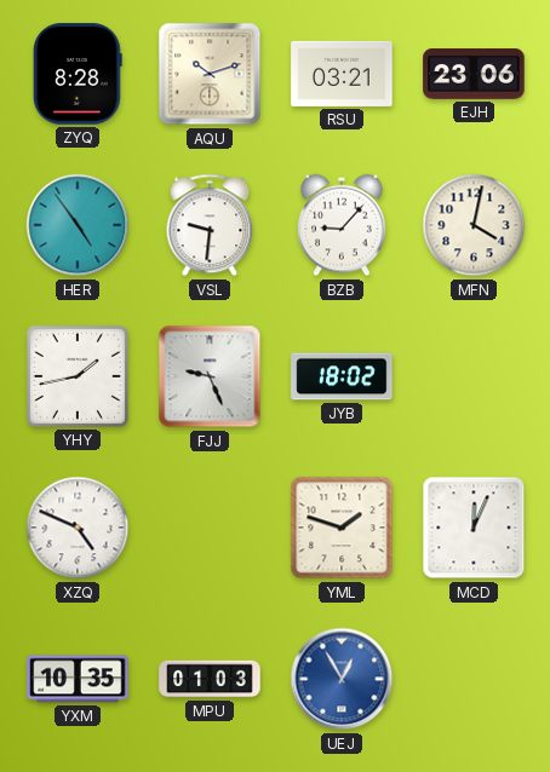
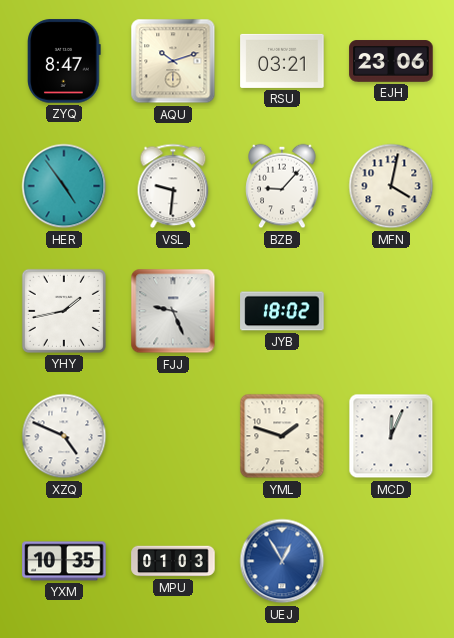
ZYQ: 8:28 -> 8:47
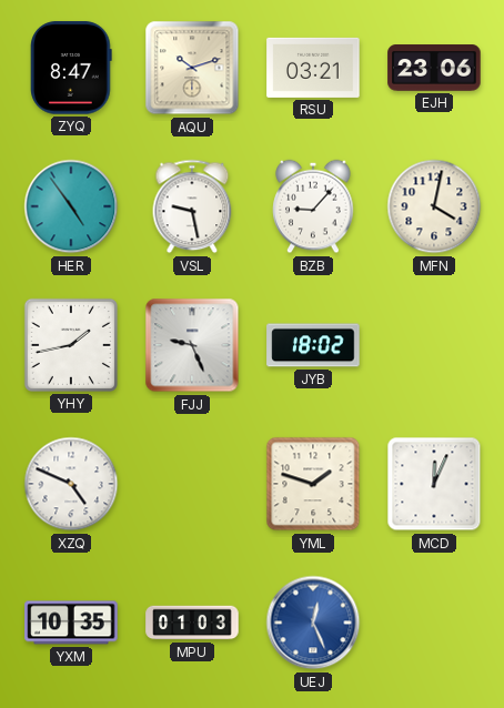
VSL: 9:31 -> 9:28
UEJ: 12:55 -> 12:26
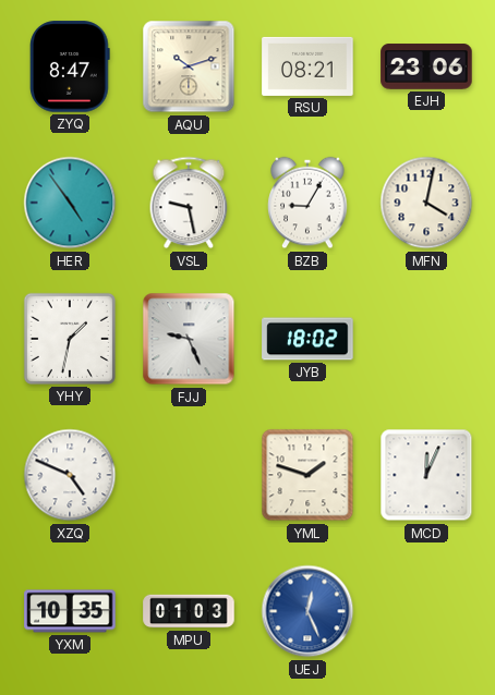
RSU: 03:21 -> 08:21
BZB: 9:07 -> 9:05
YHY: 1:43 -> 1:32
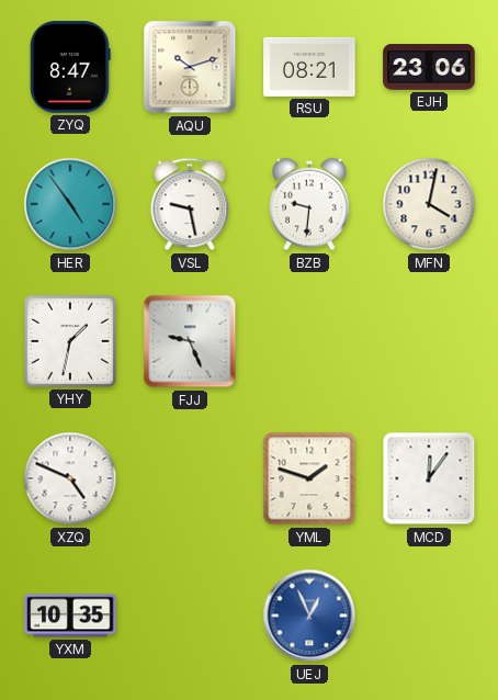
BZB: 9:05 -> 9:31
JYB: 18:02 -> none
MCD: 12:04 -> 12:06
MPU: 01:03 -> none
UEJ: 12:26 -> 12:56
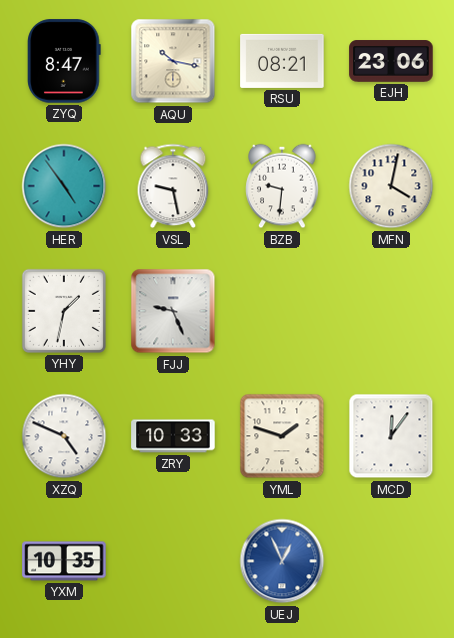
AQU: 10:12 -> 10:17
ZRY: none -> 10:33
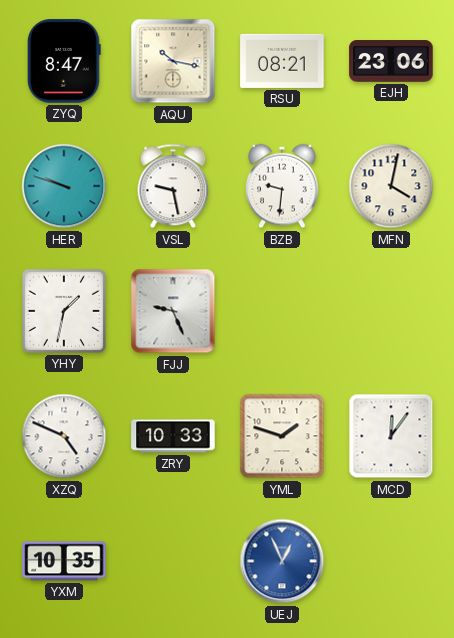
HER: 4:54 -> 9:48
